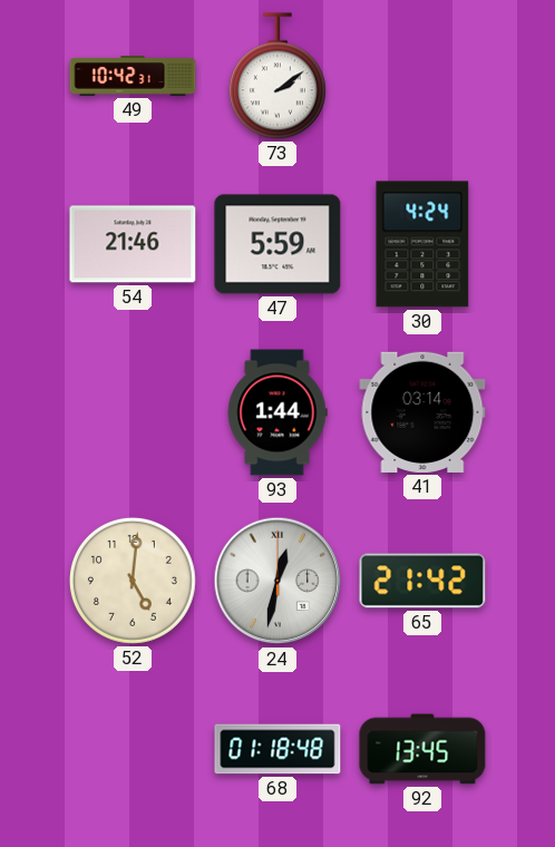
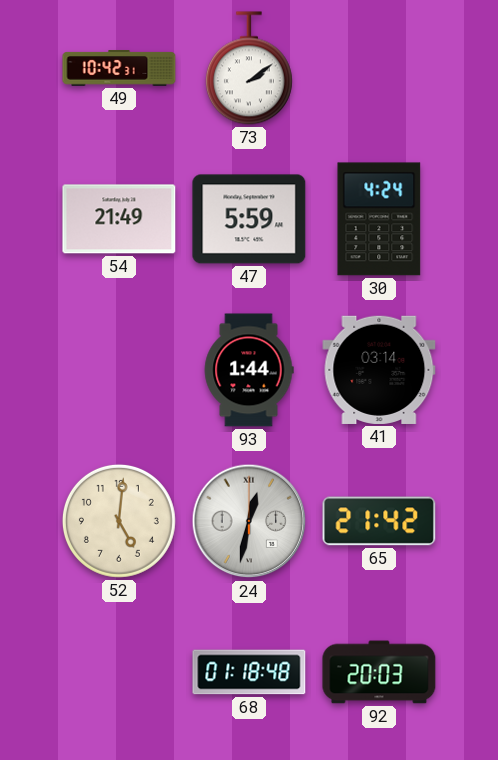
54: 21:46 -> 21:49
92: 13:45 -> 20:03
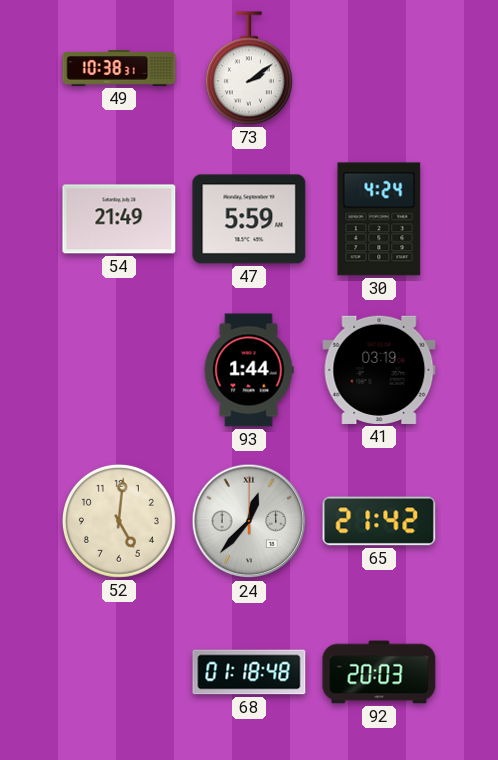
49: 10:42 -> 10:38
41: 03:14 -> 03:19
24: 12:32 -> 12:37
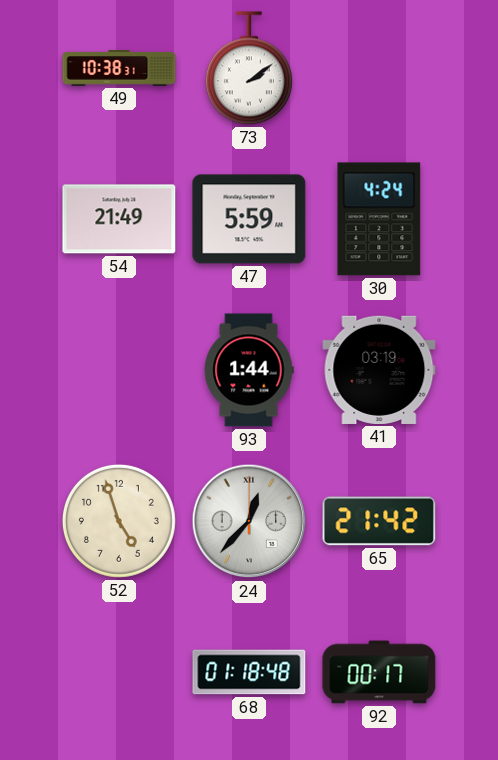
52: 5:01 -> 4:57
92: 20:03 -> 00:17
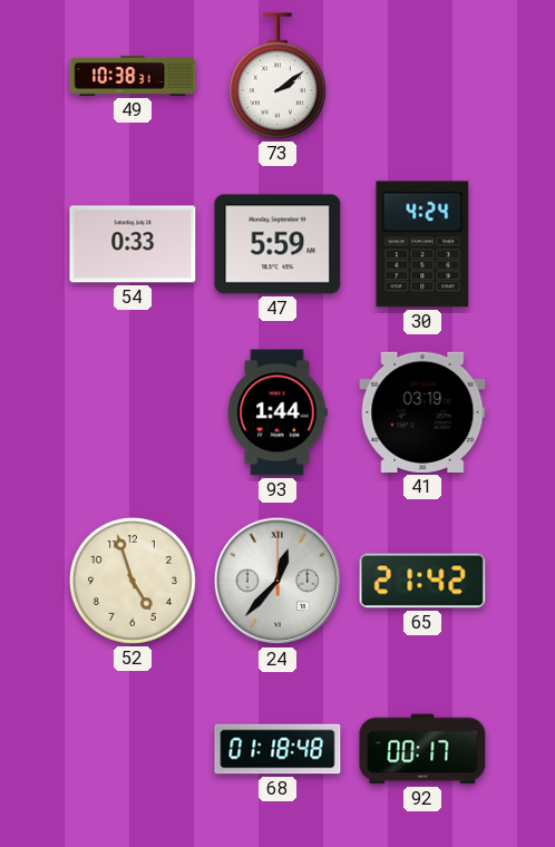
54: 21:49 -> 0:33
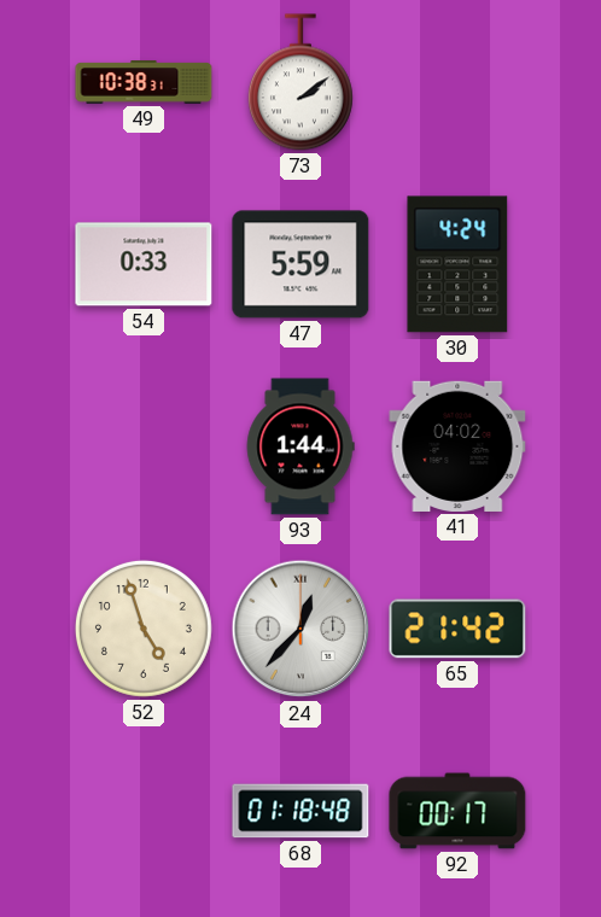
41: 03:19 -> 04:02
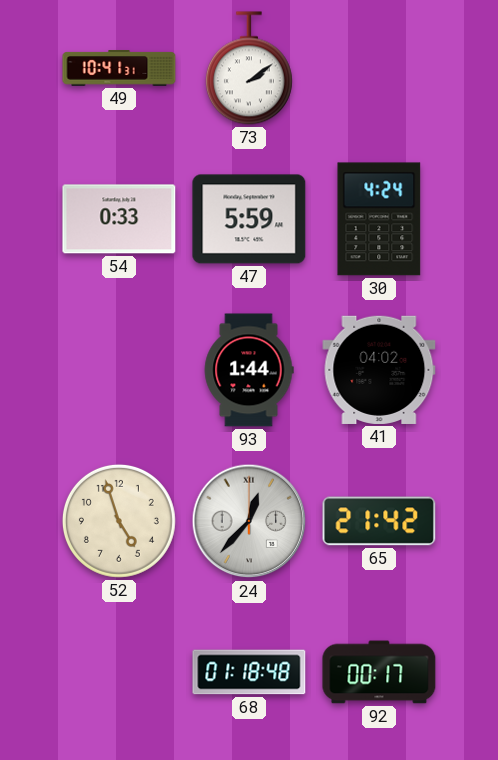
49: 10:38 -> 10:41
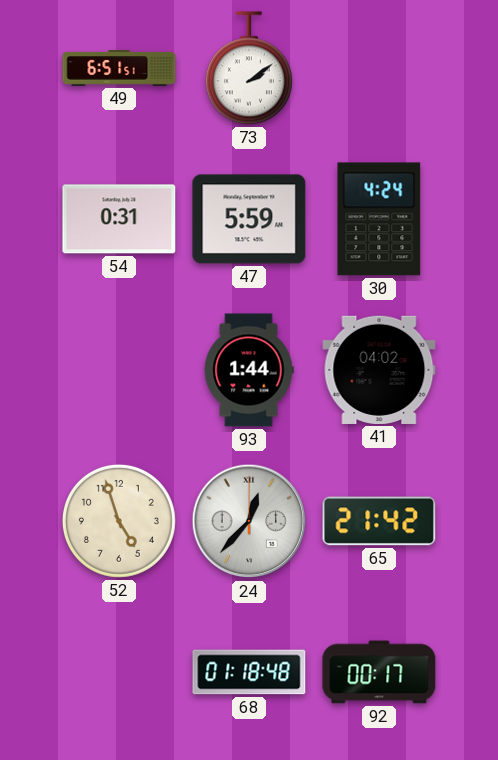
49: 10:41 -> 6:51
54: 0:33 -> 0:31
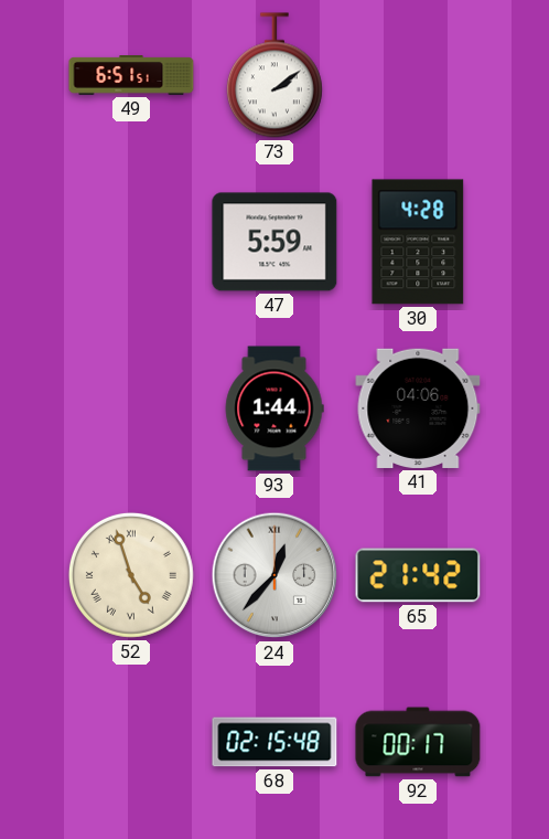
54: 0:31 -> none
30: 4:24 -> 4:28
41: 04:02 -> 04:06
52 numerals: Arabic -> Roman
68: 01:18 -> 02:15
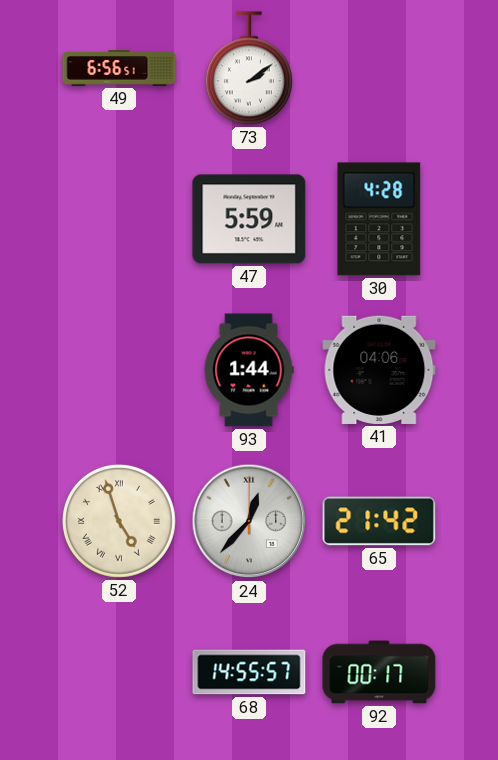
49: 6:51 -> 6:56
68: 02:15 -> 14:55
